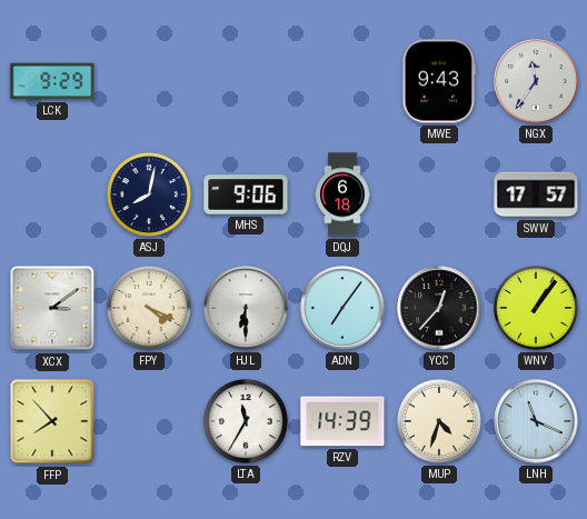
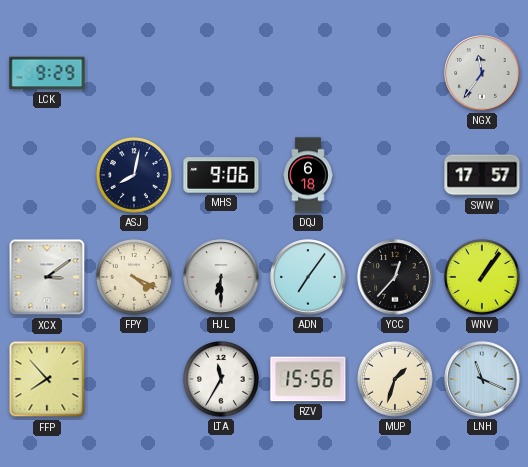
MWE: 9:43 -> none
RZV: 14:39 -> 15:56
MUP: 4:33 -> 1:33
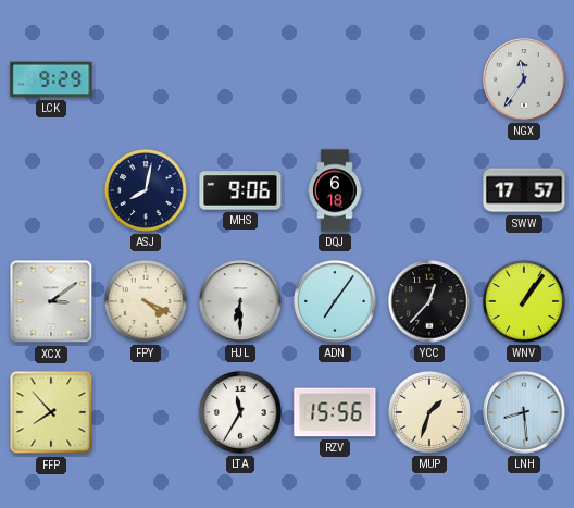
LNH: 11:19 -> 8:29
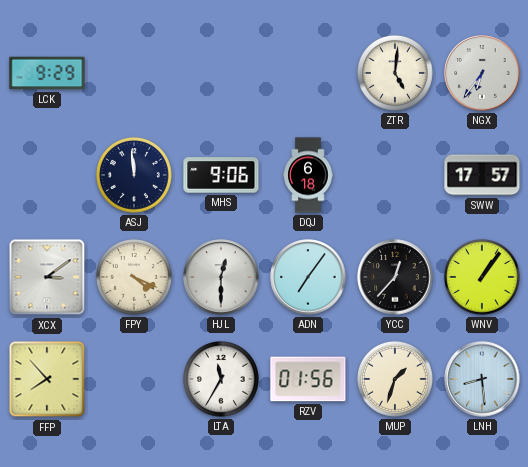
ZTR: none -> 5:01
NGX: 11:36 -> 6:36
ASJ: 8:02 -> 11:59
HJL: 6:30 -> 12:30
RZV: 15:56 -> 01:56
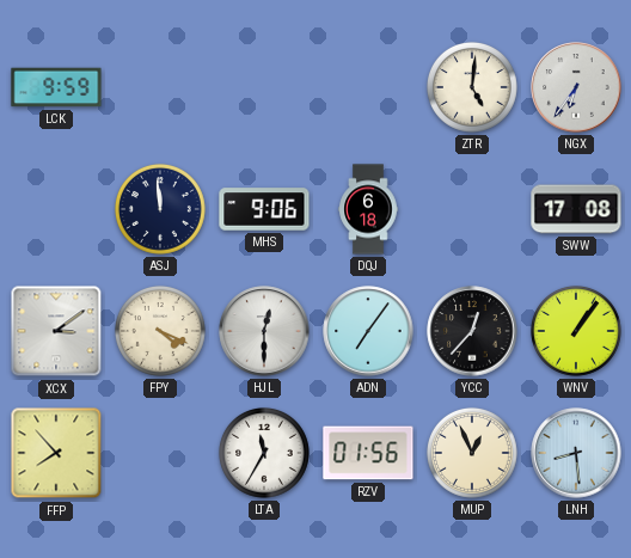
LCK: 9:29 -> 9:59
SWW: 17:57 -> 17:08
MUP: 1:33 -> 12:56
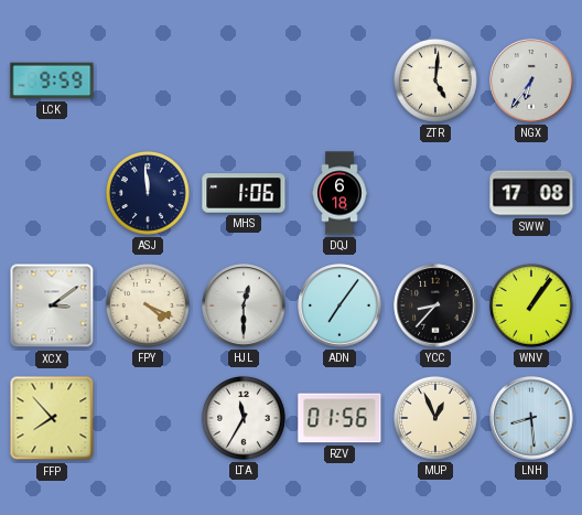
MHS: 9:06 -> 1:06
YCC: 12:37 -> 8:37
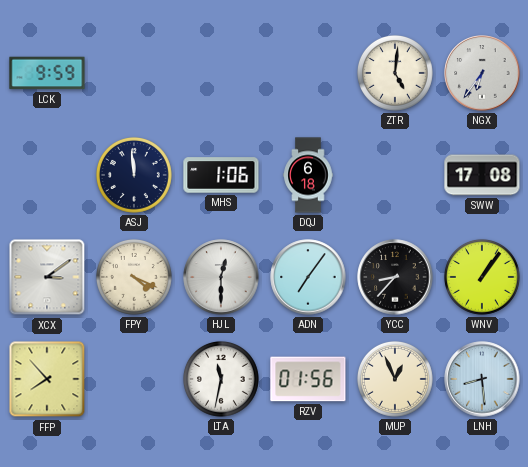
LTA: 11:35 -> 11:32
